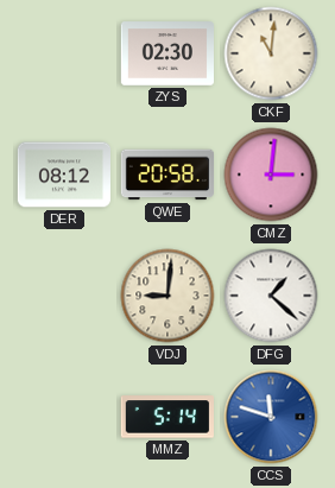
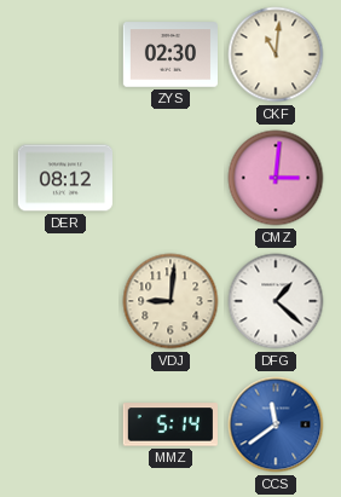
QWE: 20:58 -> none
CCS: 11:48 -> 11:39
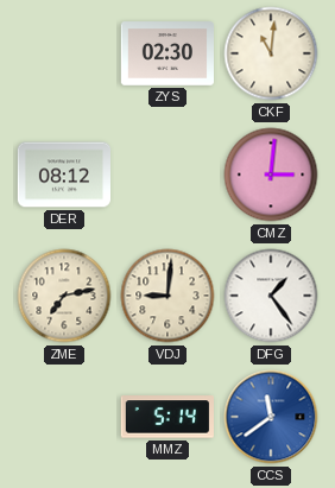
ZME: none -> 7:13
DFG: 1:22 -> 1:24
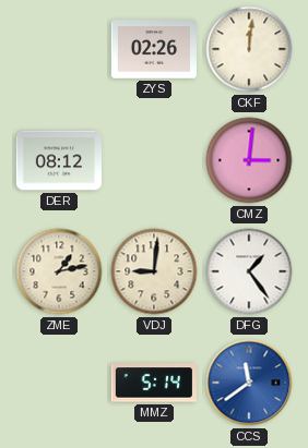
ZYS: 02:30 -> 02:26
CKF: 11:01 -> 12:01
ZME: 7:13 -> 1:13
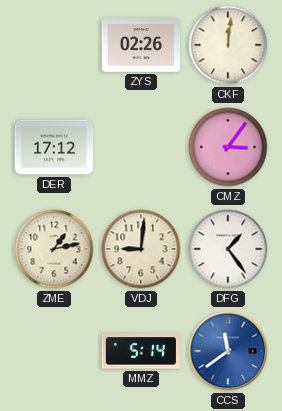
DER: 08:12 -> 17:12
CMZ: 3:01 -> 3:06
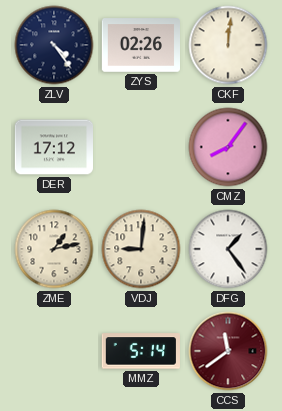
ZLV: none -> 4:24
CMZ: 3:06 -> 8:06
CCS dial: blue -> burgundy
